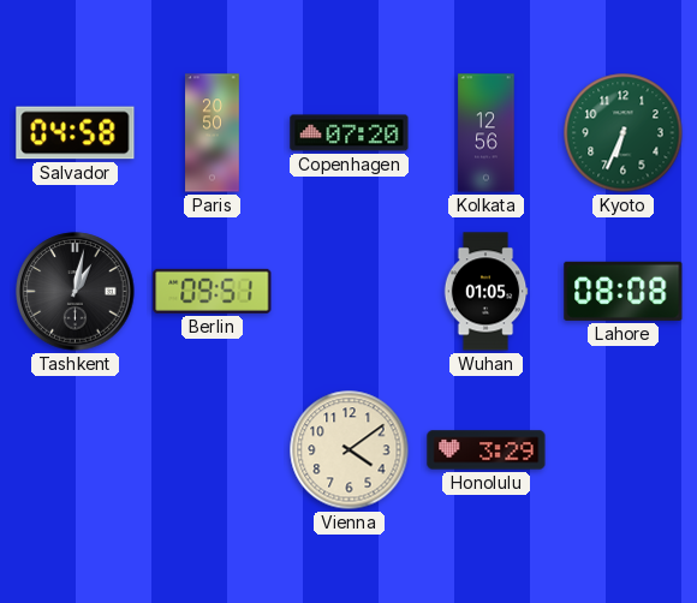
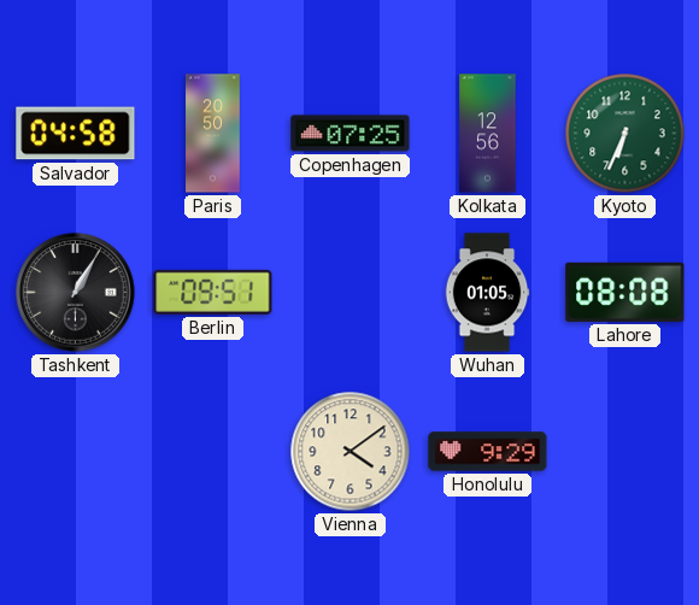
Copenhagen: 07:20 -> 07:25
Tashkent: 1:02 -> 1:05
Honolulu: 3:29 -> 9:29
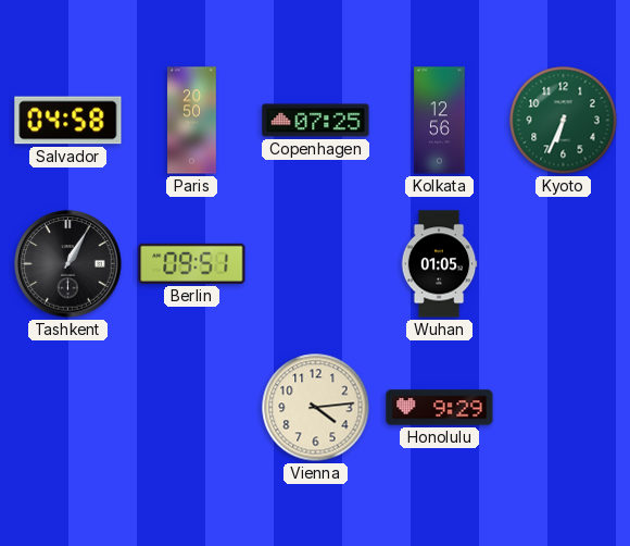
Lahore: 08:08 -> none
Vienna: 4:09 -> 4:14
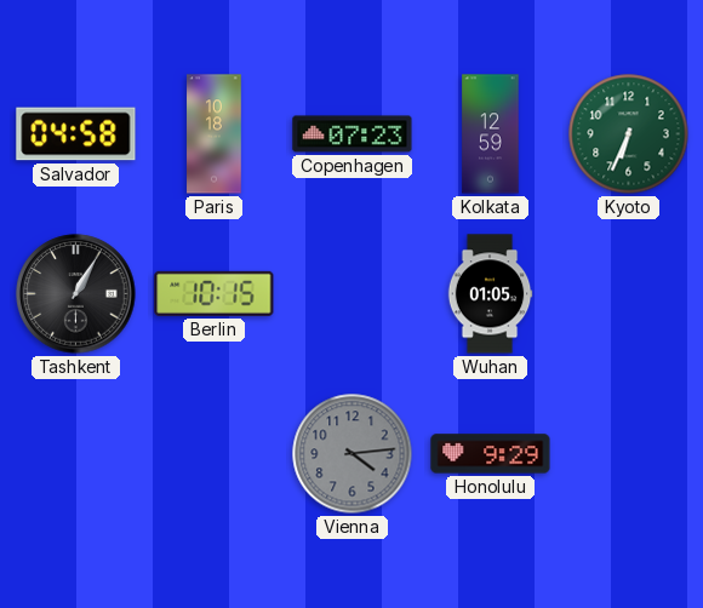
Paris: 20:50 -> 10:18
Copenhagen: 07:25 -> 07:23
Kolkata: 12:56 -> 12:59
Berlin: 09:51 -> 10:15
Vienna dial: cream -> grey
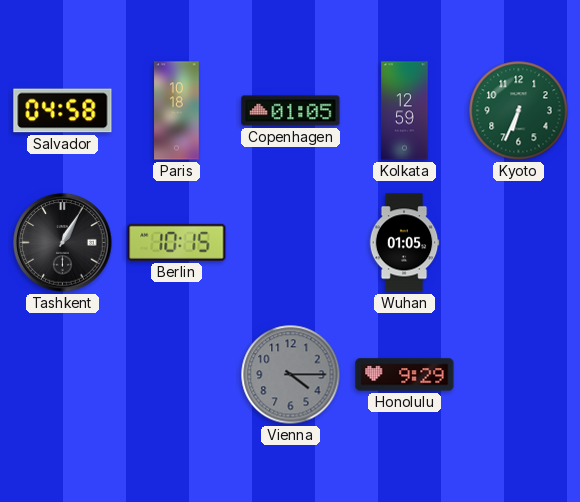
Copenhagen: 07:23 -> 01:05
Vienna: 4:14 -> 4:15
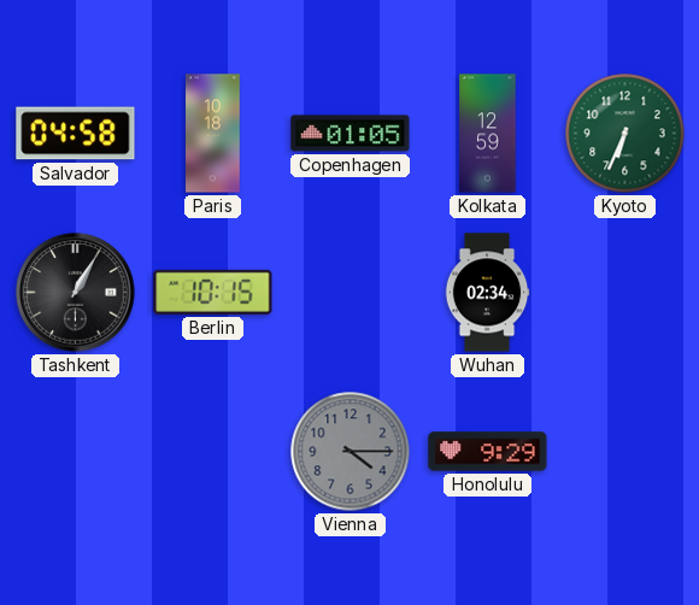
Wuhan: 01:05 -> 02:34
